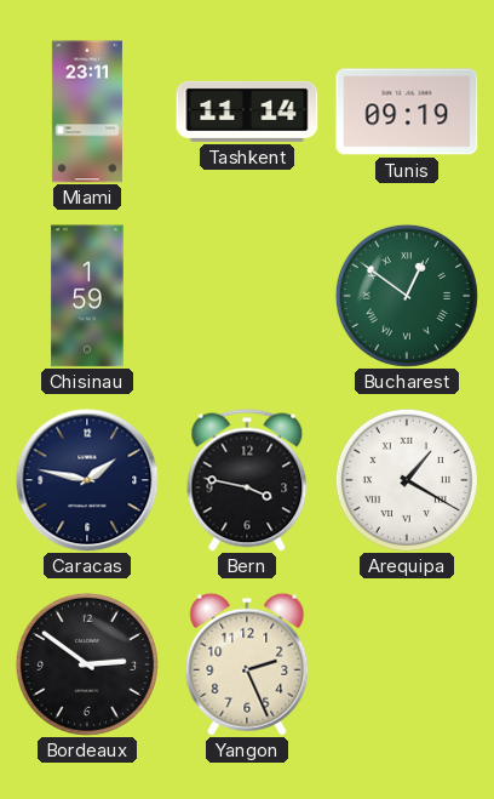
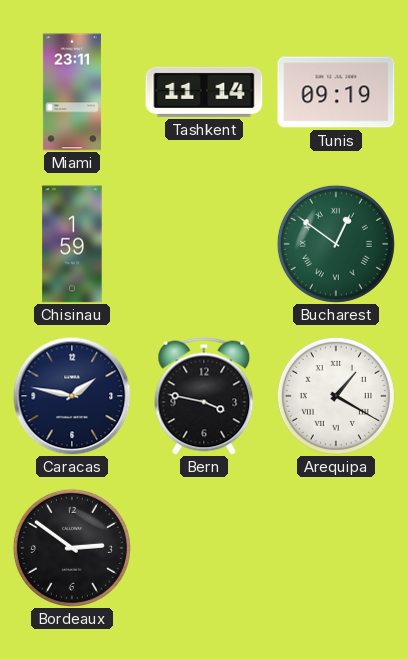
Yangon: 2:26 -> none
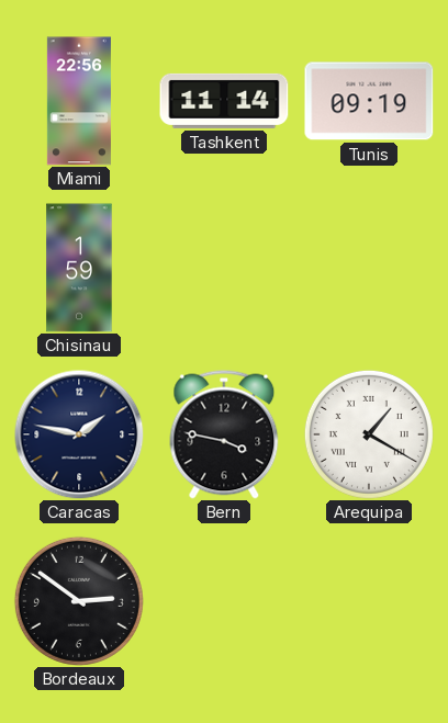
Miami: 23:11 -> 22:56
Bucharest: 12:51 -> none
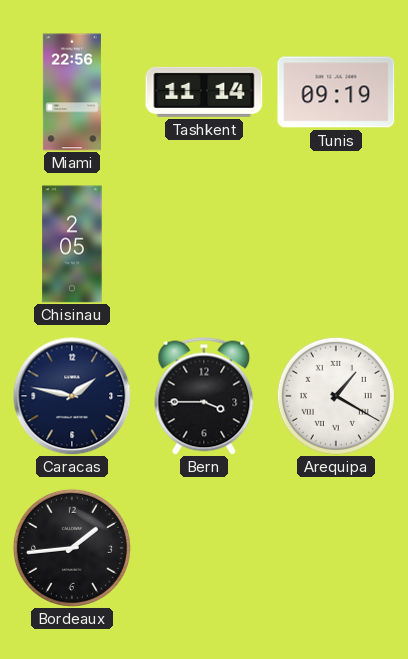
Chisinau: 1:59 -> 2:05
Bern: 3:47 -> 3:45
Bordeaux: 2:51 -> 1:44
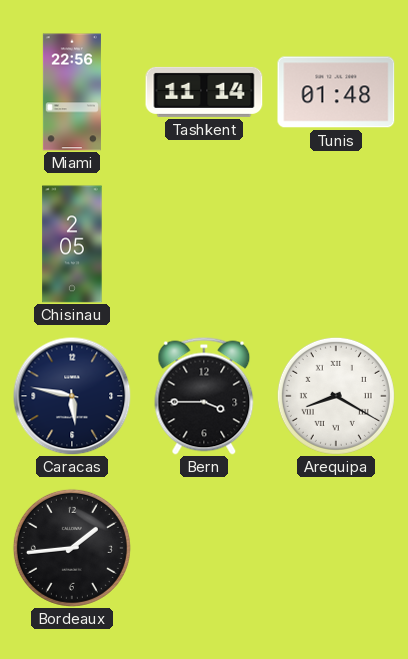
Tunis: 09:19 -> 01:48
Caracas: 1:47 -> 5:47
Arequipa: 1:20 -> 8:20
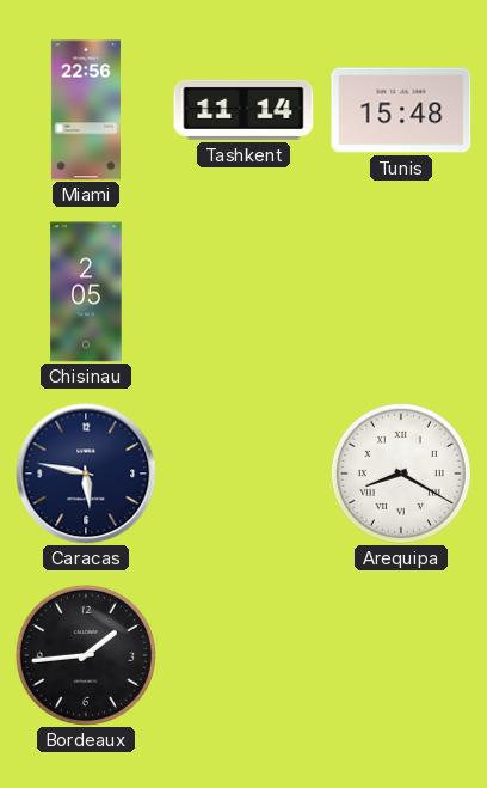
Tunis: 01:48 -> 15:48
Bern: 3:45 -> none
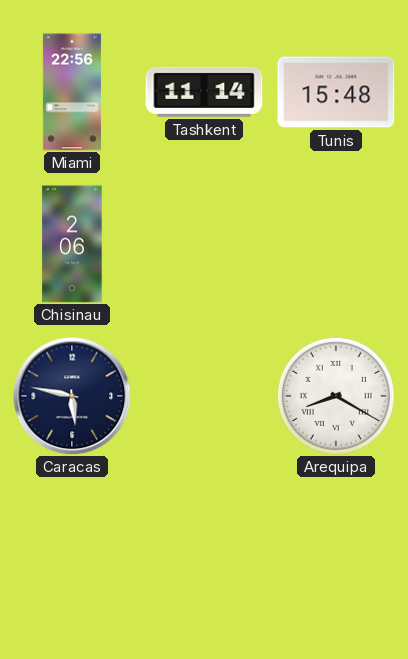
Chisinau: 2:05 -> 2:06
Bordeaux: 1:44 -> none
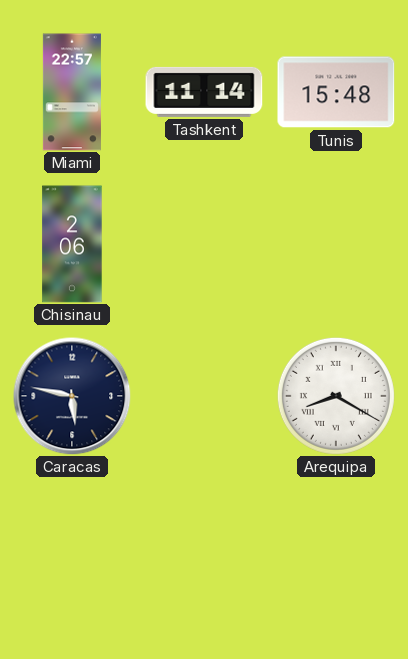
Miami: 22:56 -> 22:57
